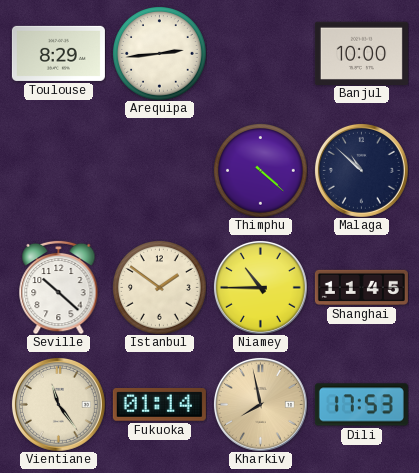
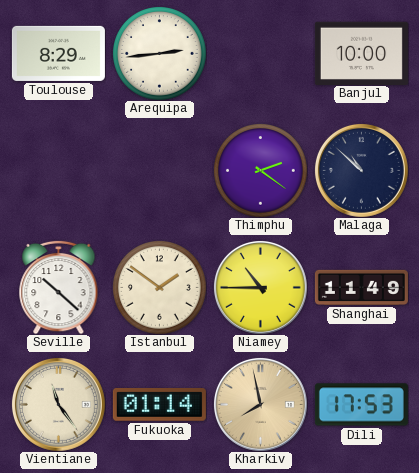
Thimphu: 4:22 -> 2:21
Shanghai: 11:45 -> 11:49
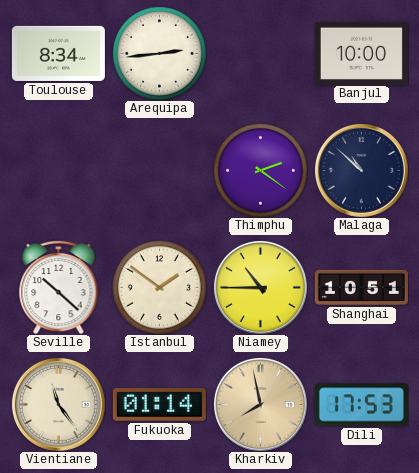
Toulouse: 8:29 -> 8:34
Shanghai: 11:49 -> 10:51
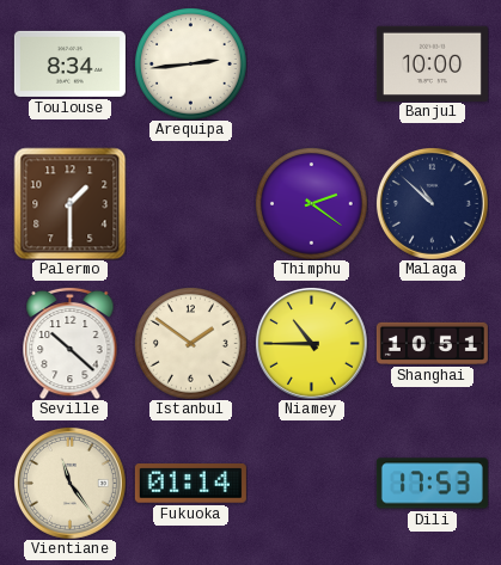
Palermo: none -> 1:30
Kharkiv: 7:58 -> none
